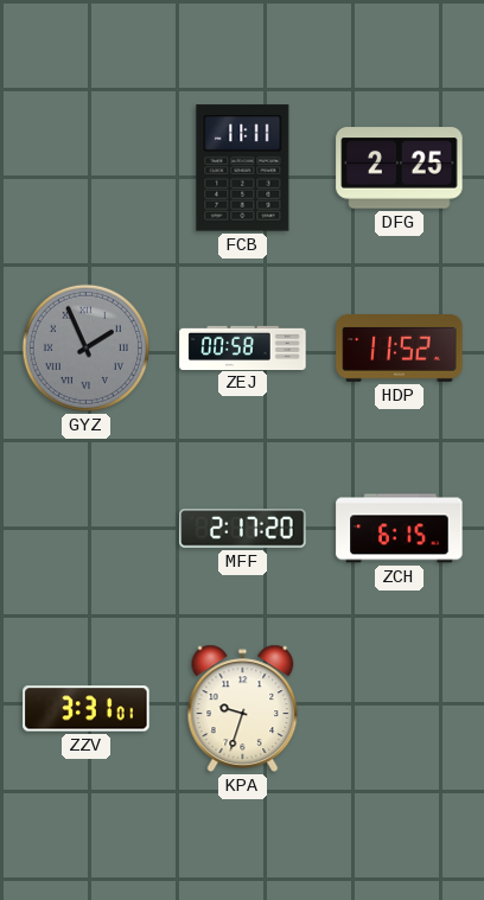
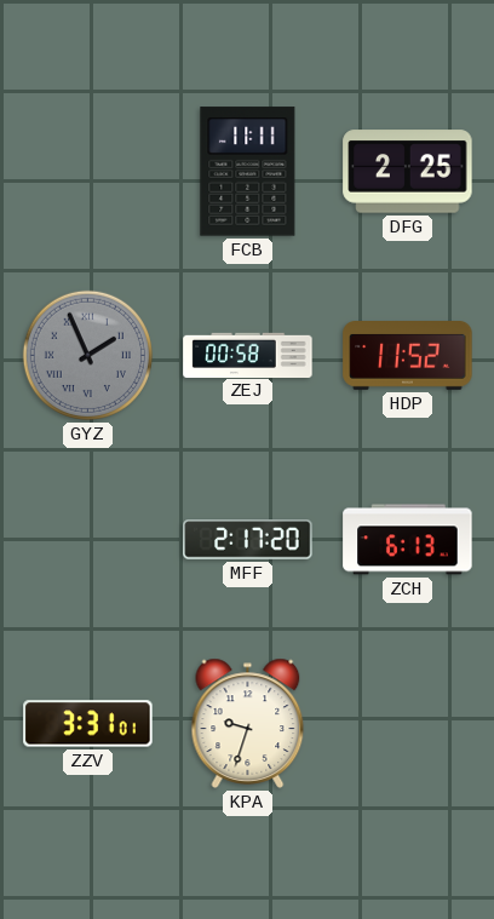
ZCH: 6:15 -> 6:13
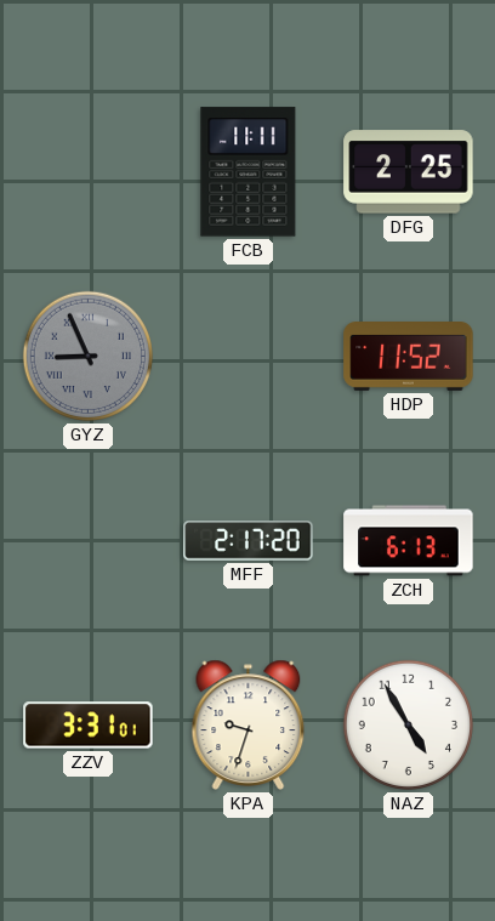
GYZ: 1:56 -> 8:56
ZEJ: 00:58 -> none
NAZ: none -> 4:55
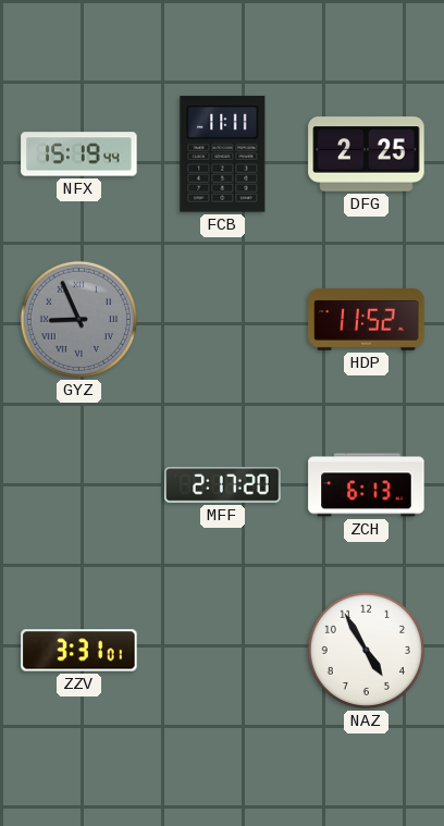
NFX: none -> 15:19
KPA: 9:33 -> none
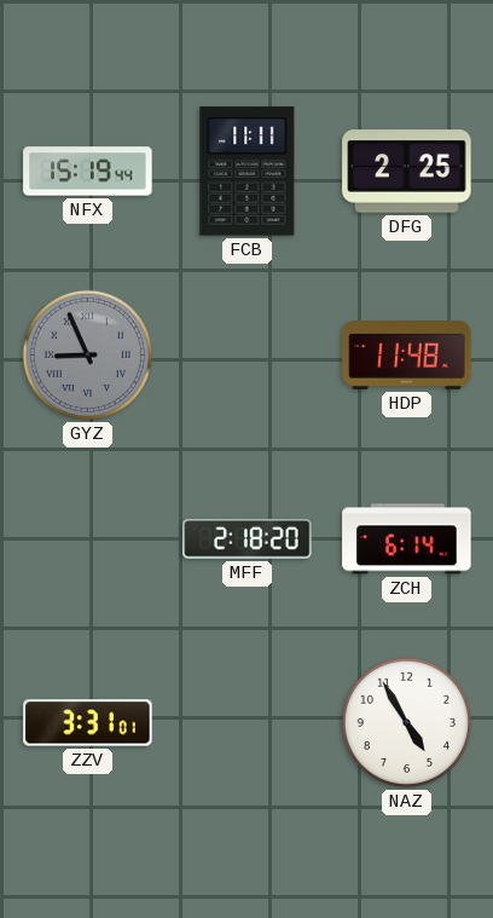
HDP: 11:52 -> 11:48
MFF: 2:17 -> 2:18
ZCH: 6:13 -> 6:14
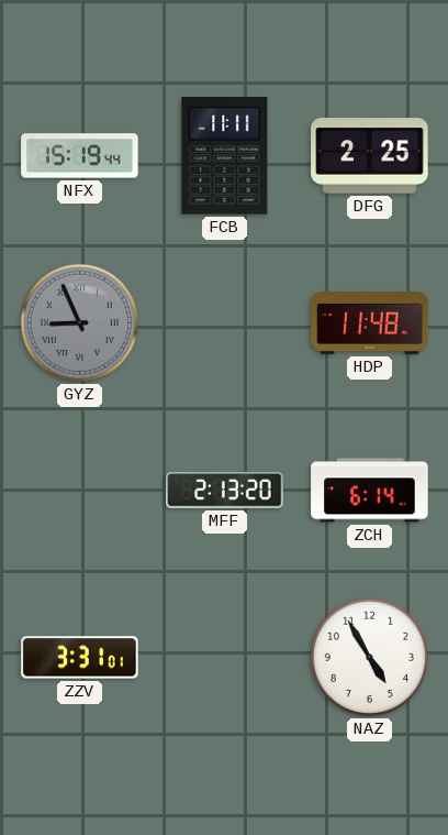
MFF: 2:18 -> 2:13
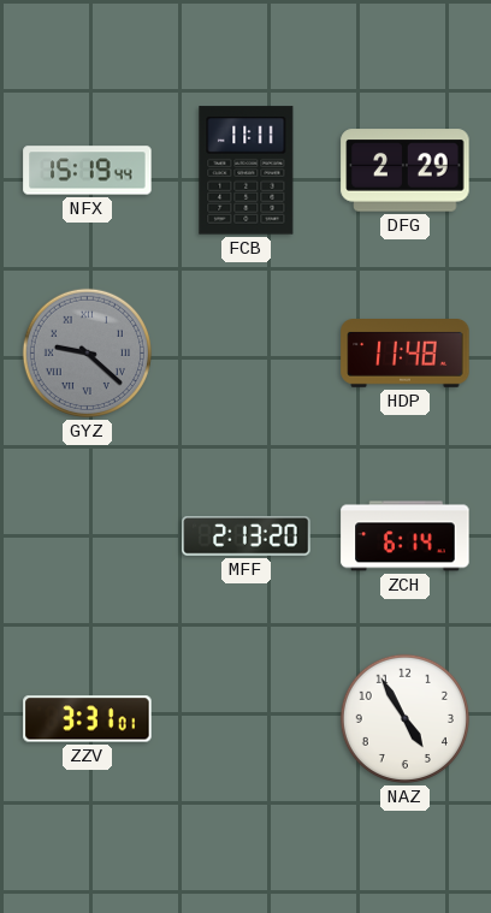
DFG: 2:25 -> 2:29
GYZ: 8:56 -> 9:22
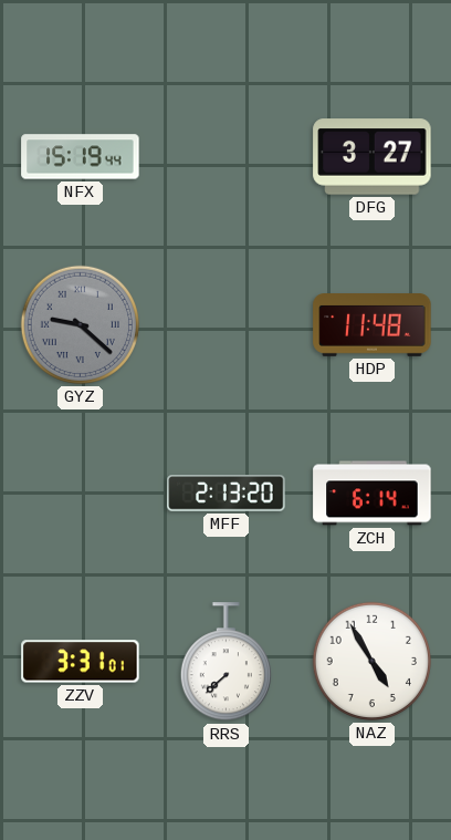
FCB: 11:11 -> none
DFG: 2:29 -> 3:27
RRS: none -> 7:38
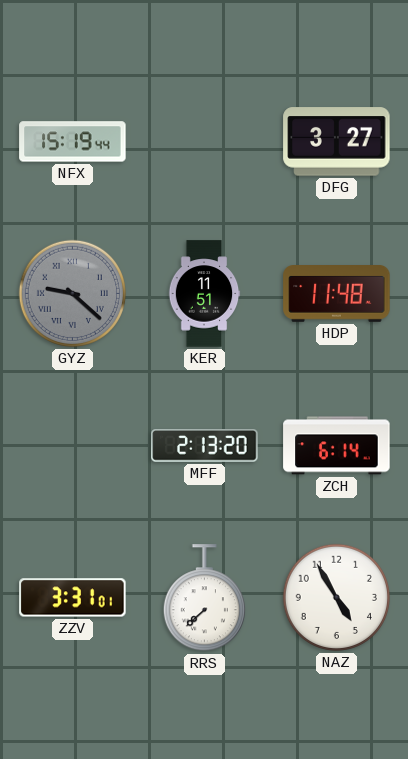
KER: none -> 11:51
